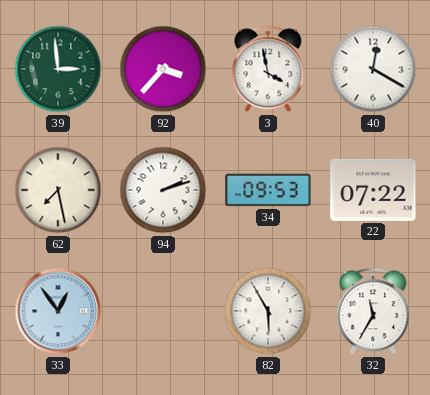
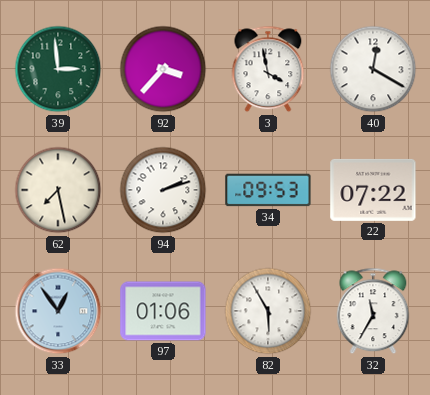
97: none -> 01:06
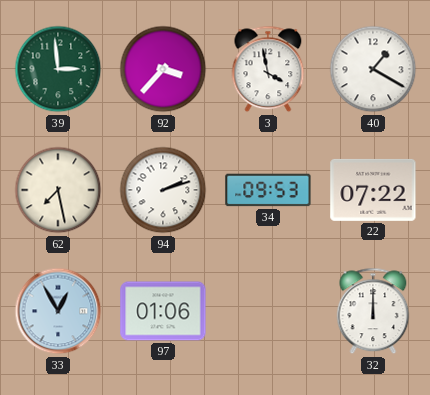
40: 12:20 -> 1:20
33: 12:54 -> 12:55
82: 5:55 -> none
32: 11:35 -> 12:00
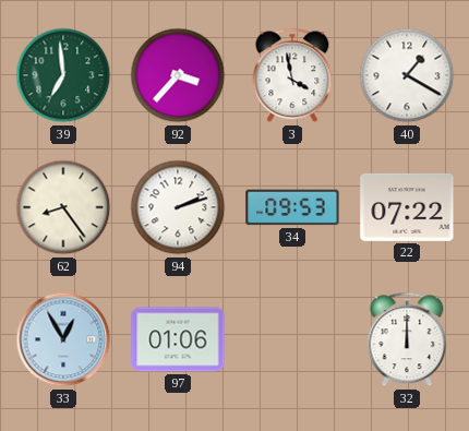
39: 2:59 -> 6:59
62: 7:28 -> 8:24
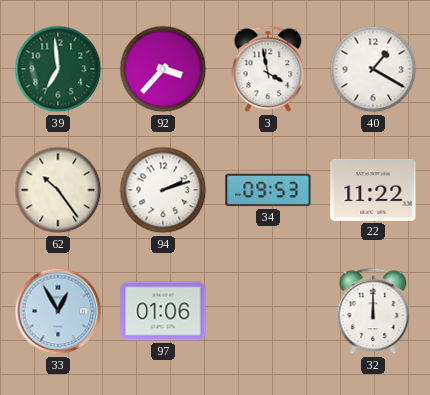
62: 8:24 -> 10:24
22: 07:22 -> 11:22
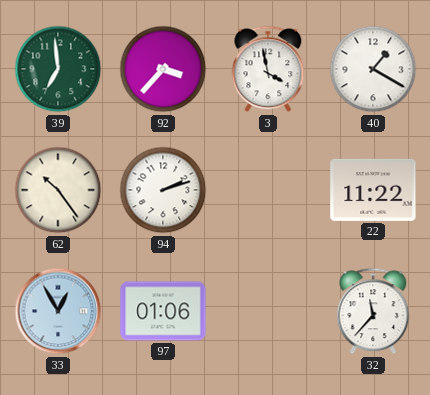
34: 09:53 -> none
32: 12:00 -> 11:37
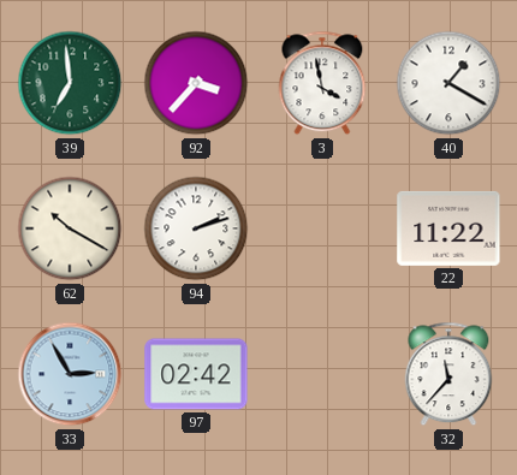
62: 10:24 -> 10:20
33: 12:55 -> 2:55
97: 01:06 -> 02:42
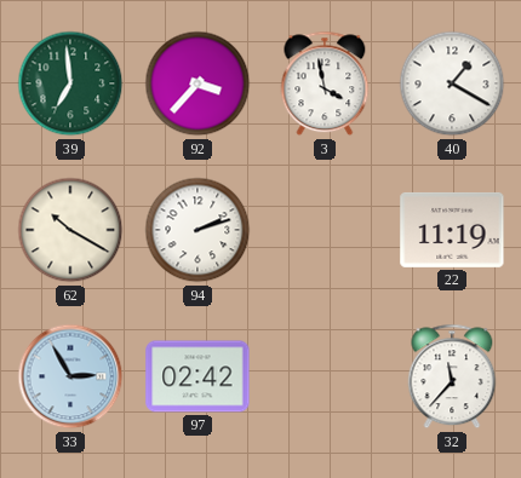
22: 11:22 -> 11:19
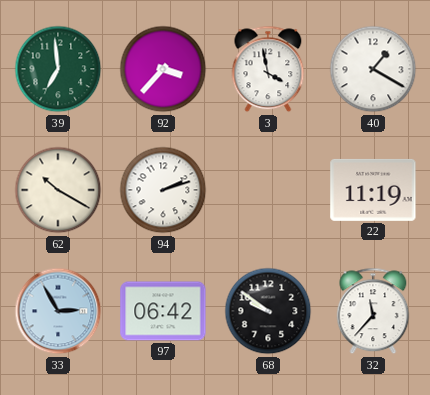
97: 02:42 -> 06:42
68: none -> 9:51
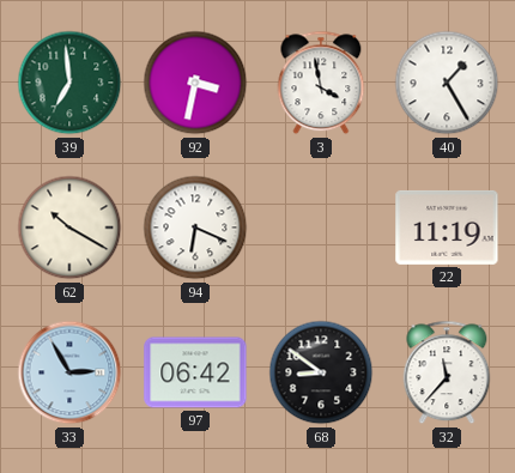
92: 3:37 -> 3:32
40: 1:20 -> 1:25
94: 2:12 -> 6:19
68: 9:51 -> 8:51
